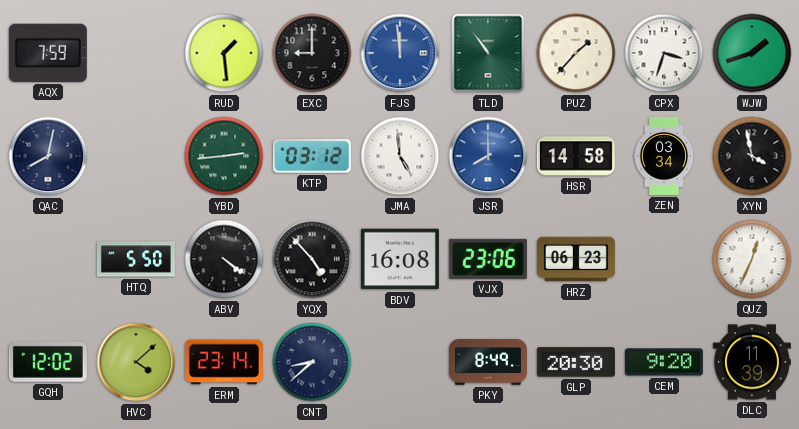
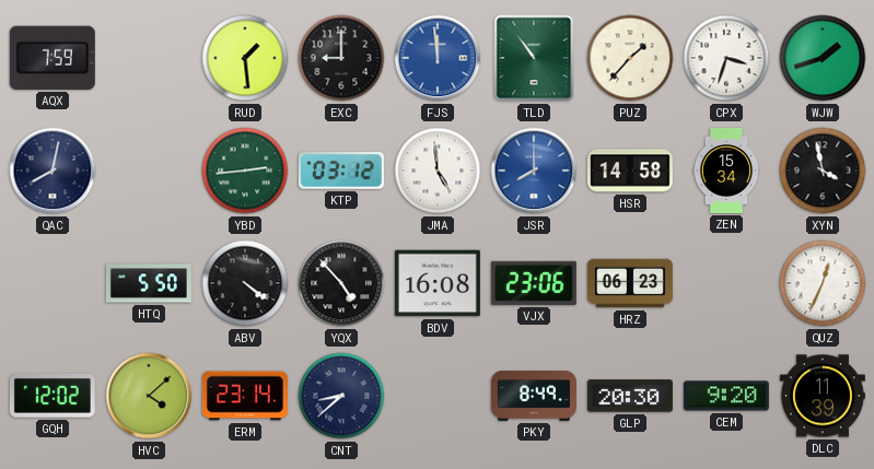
ZEN: 03:34 -> 15:34
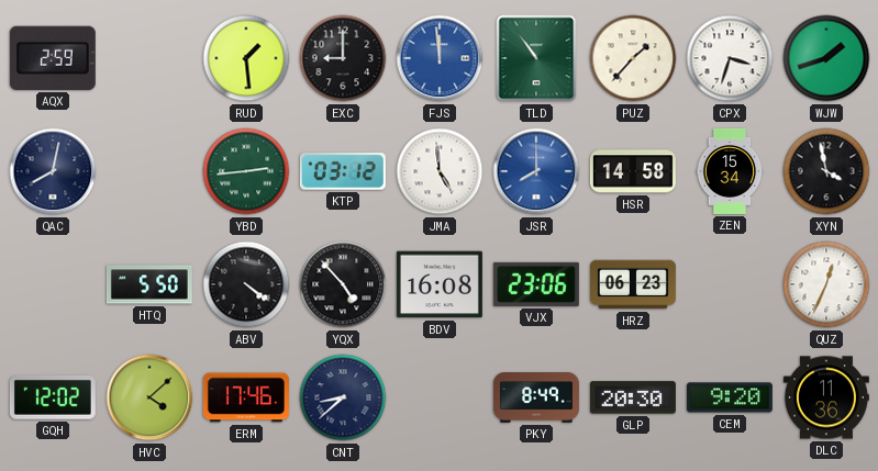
AQX: 7:59 -> 2:59
ERM: 23:14 -> 17:46
DLC: 11:39 -> 11:36
